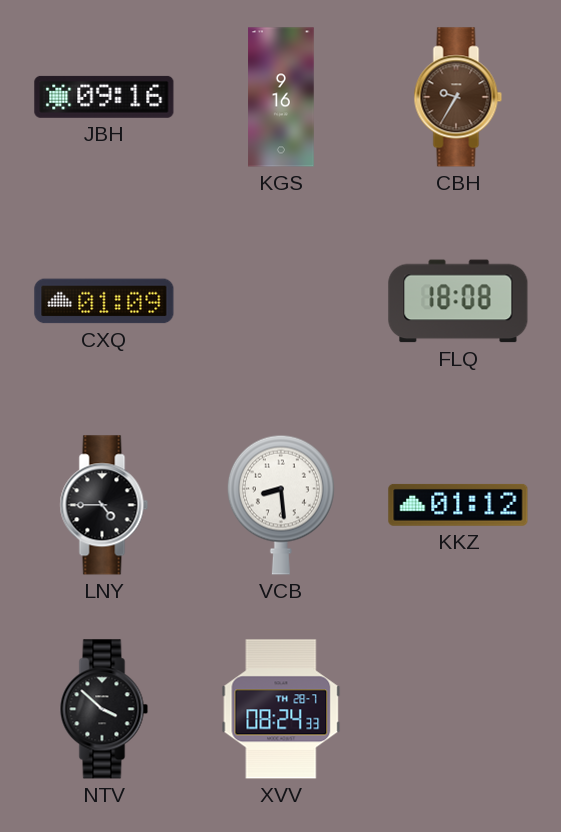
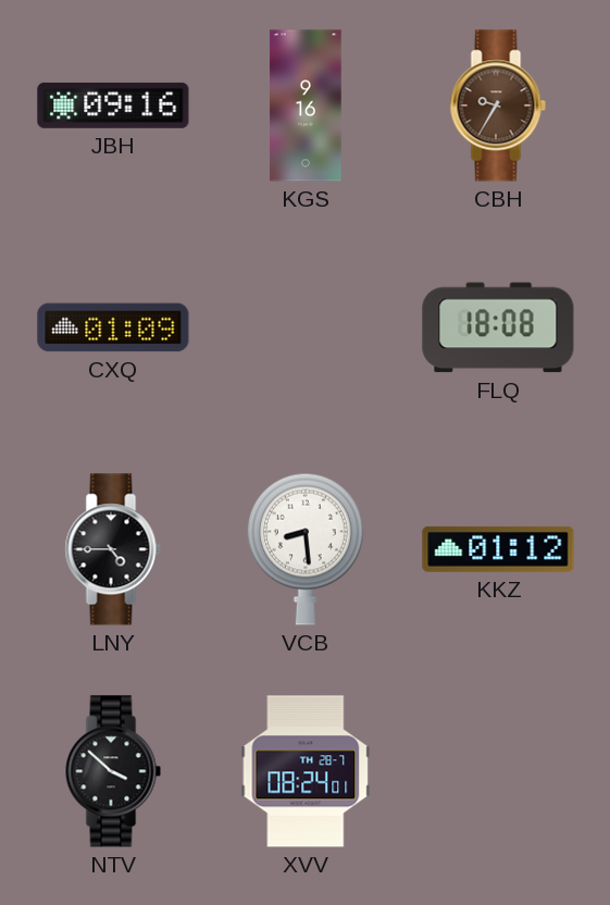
XVV: 08:24:33 -> 08:24:01
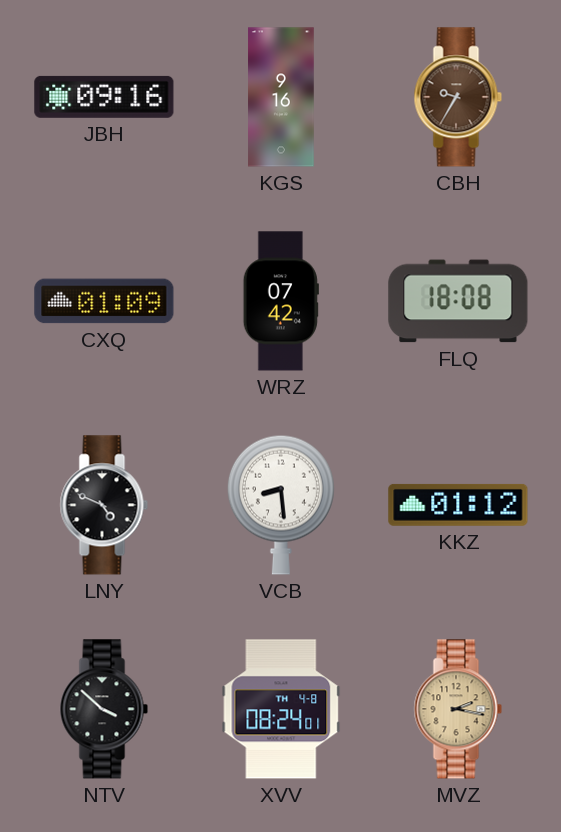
WRZ: none -> 07:42
LNY: 4:45 -> 4:49
XVV date: TH 28-7 -> TH 4-8
MVZ: none -> 2:17
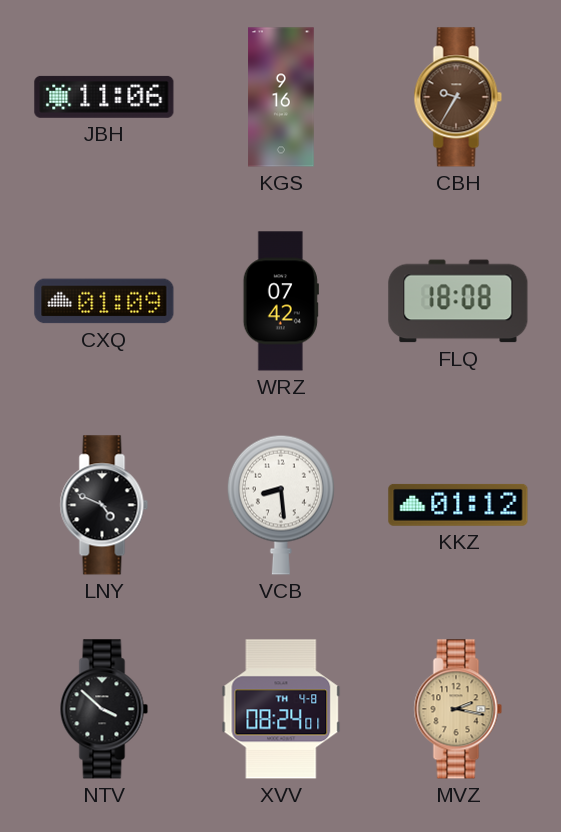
JBH: 09:16 -> 11:06
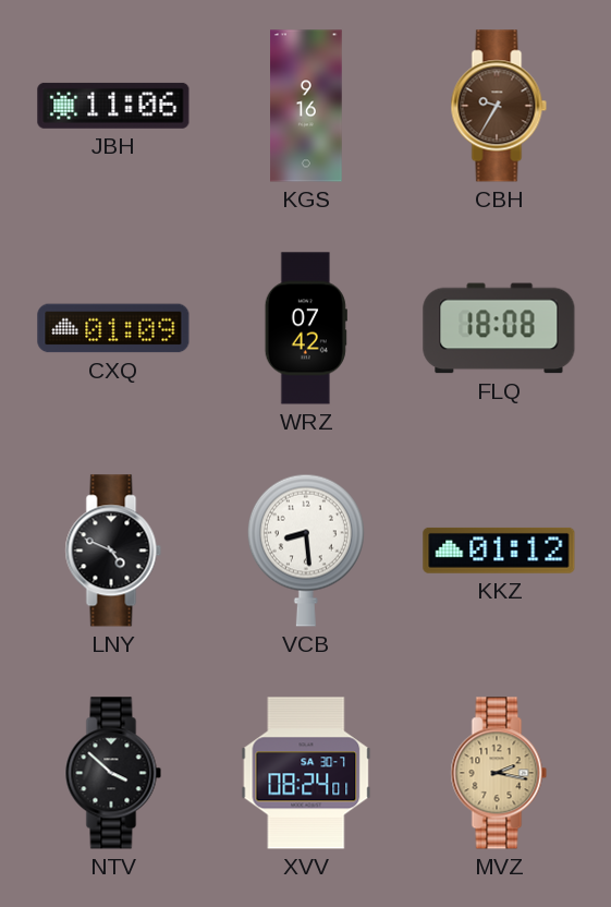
XVV date: TH 4-8 -> SA 30-7
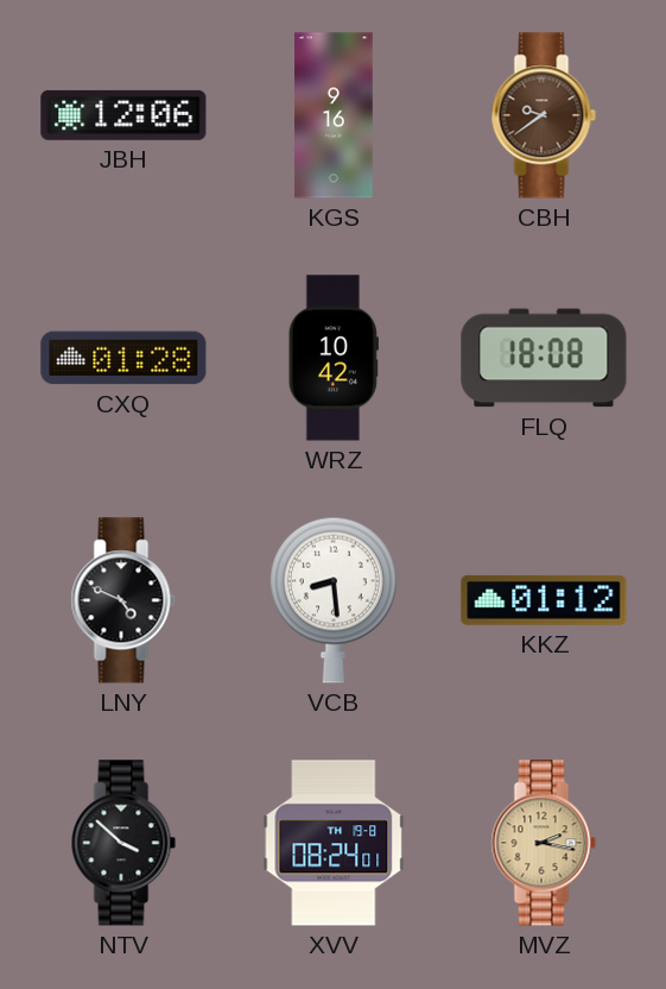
JBH: 11:06 -> 12:06
CBH: 9:35 -> 9:39
CXQ: 01:09 -> 01:28
WRZ: 07:42 -> 10:42
XVV date: SA 30-7 -> TH 19-8
